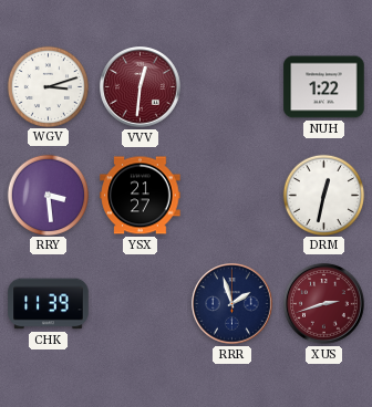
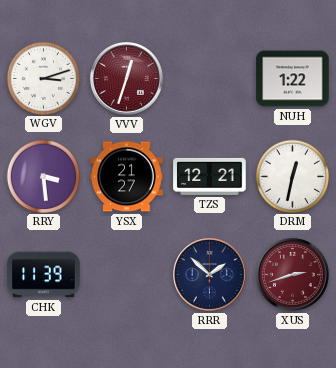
VVV: 12:31 -> 12:33
TZS: none -> 12:21
RRR: 1:57 -> 1:52
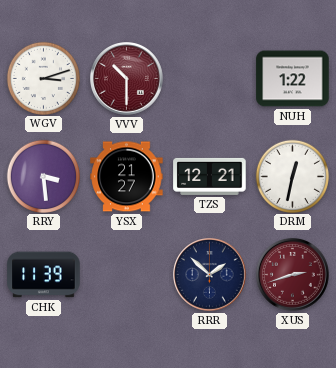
VVV: 12:33 -> 10:30
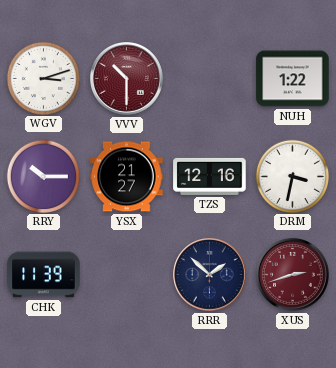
RRY: 3:29 -> 10:15
TZS: 12:21 -> 12:16
DRM: 12:32 -> 3:32
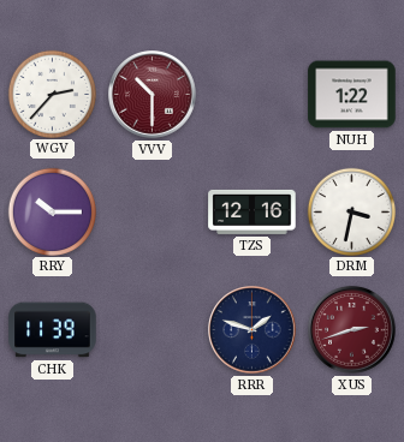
WGV: 3:12 -> 2:37
YSX: 21:27 -> none
RRR: 1:52 -> 1:48
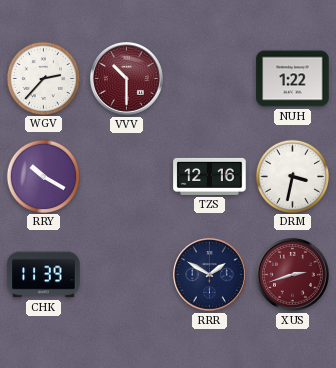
RRY: 10:15 -> 10:20
RRR: 1:48 -> 1:50
